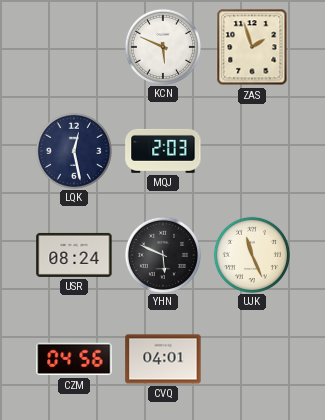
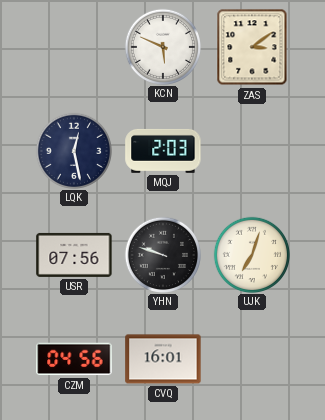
ZAS: 1:57 -> 3:09
USR: 08:24 -> 07:56
YHN: 5:49 -> 9:48
UJK: 11:26 -> 7:03
CVQ: 04:01 -> 16:01
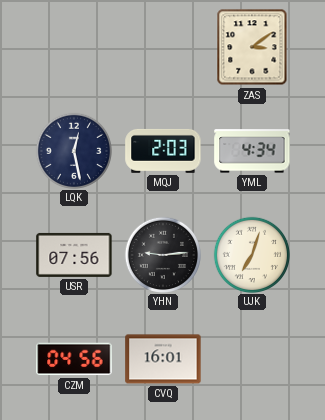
KCN: 5:49 -> none
YML: none -> 4:34
YHN: 9:48 -> 9:14
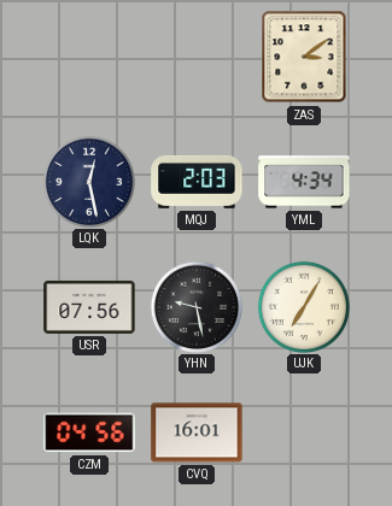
YHN: 9:14 -> 9:28
UJK: 7:03 -> 7:05
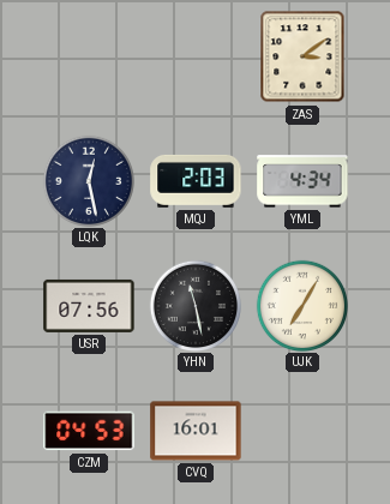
YHN: 9:28 -> 11:28
CZM: 04:56 -> 04:53
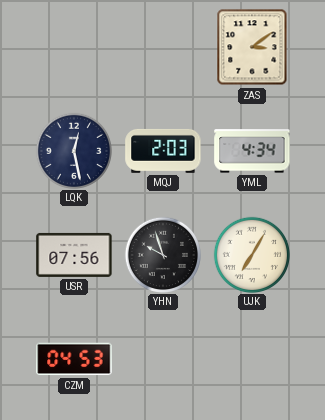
YHN: 11:28 -> 9:57
CVQ: 16:01 -> none
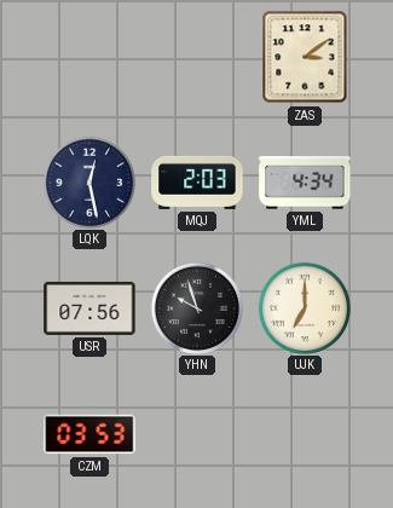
UJK: 7:05 -> 7:00
CZM: 04:53 -> 03:53
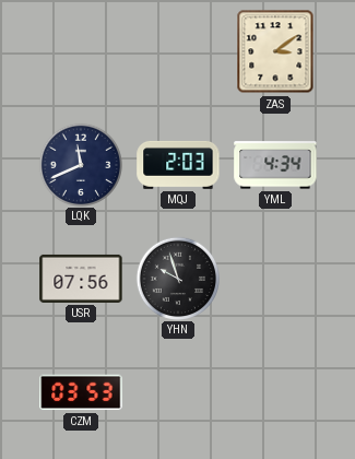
LQK: 12:28 -> 11:41
UJK: 7:00 -> none
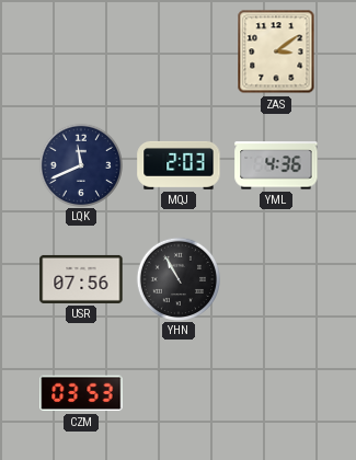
YML: 4:34 -> 4:36
YHN: 9:57 -> 10:55
